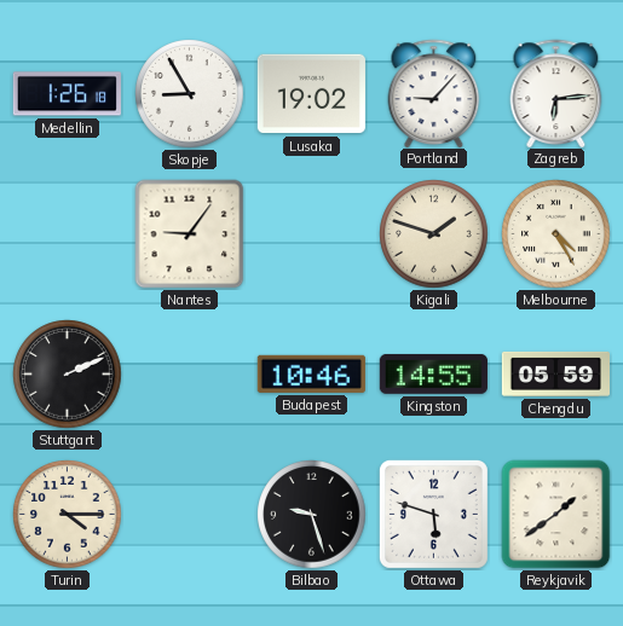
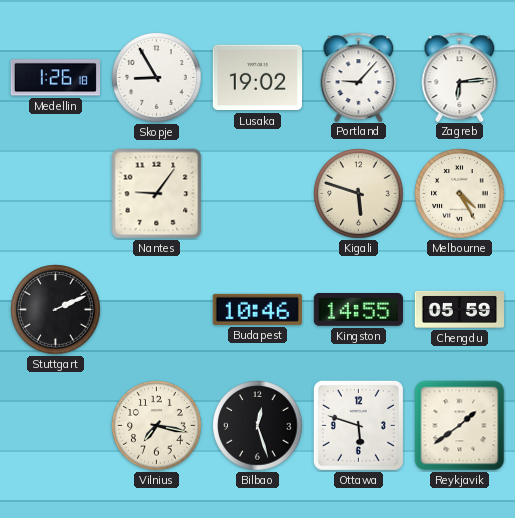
Kigali: 1:48 -> 5:48
Turin: 4:15 -> none
Vilnius: none -> 7:17
Bilbao: 9:27 -> 12:27
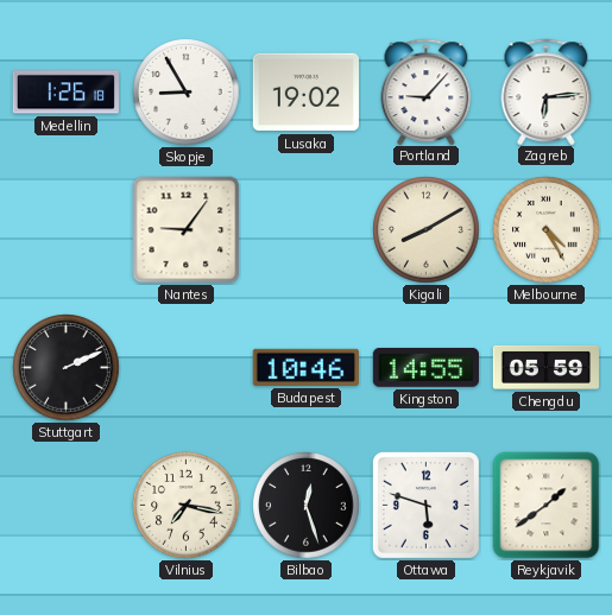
Kigali: 5:48 -> 8:10
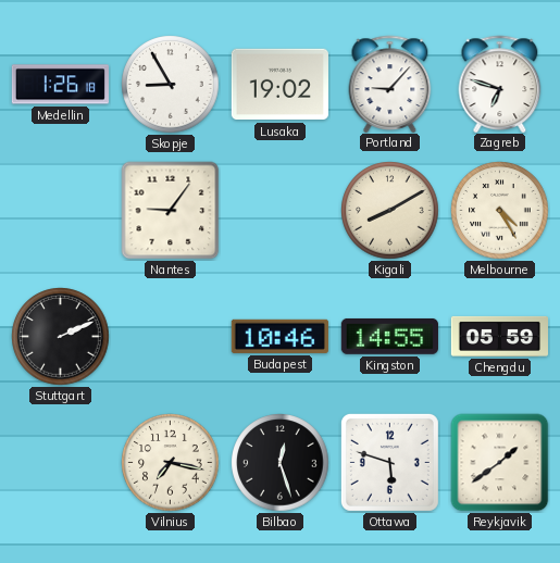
Zagreb: 6:14 -> 6:48
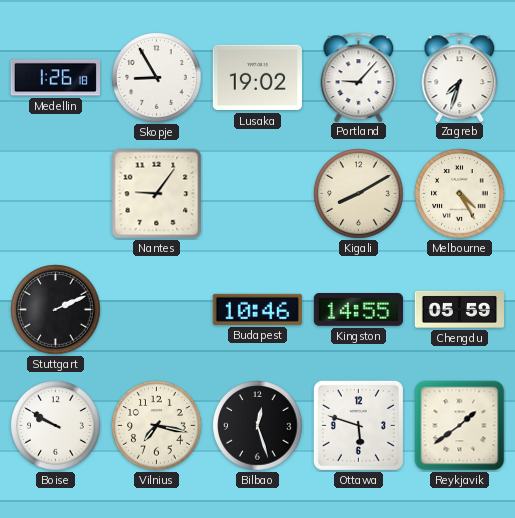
Zagreb: 6:48 -> 7:33
Boise: none -> 9:50
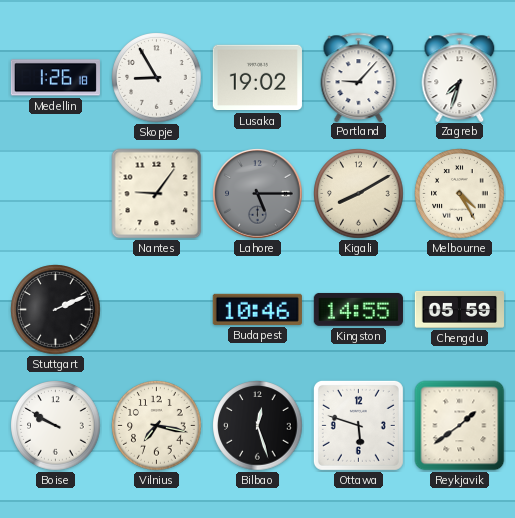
Lahore: none -> 5:15
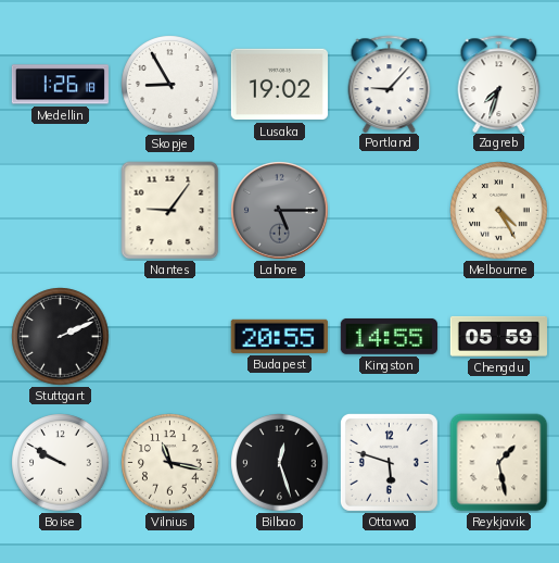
Kigali: 8:10 -> none
Budapest: 10:46 -> 20:55
Vilnius: 7:17 -> 11:17
Reykjavik: 1:39 -> 1:28
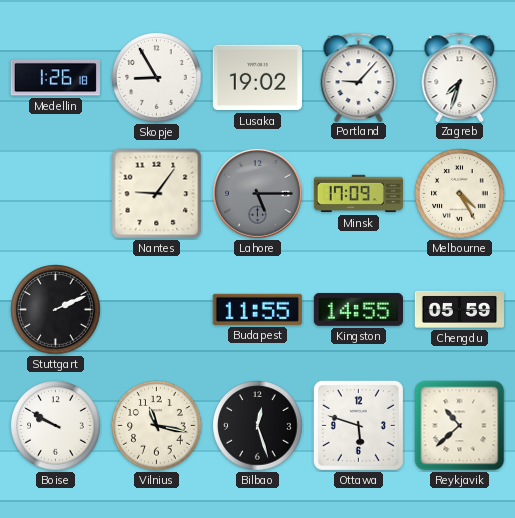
Minsk: none -> 17:09
Budapest: 20:55 -> 11:55
Reykjavik: 1:28 -> 10:38
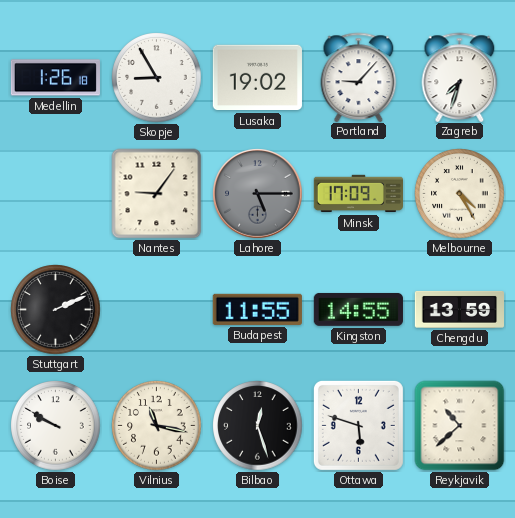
Chengdu: 05:59 -> 13:59
